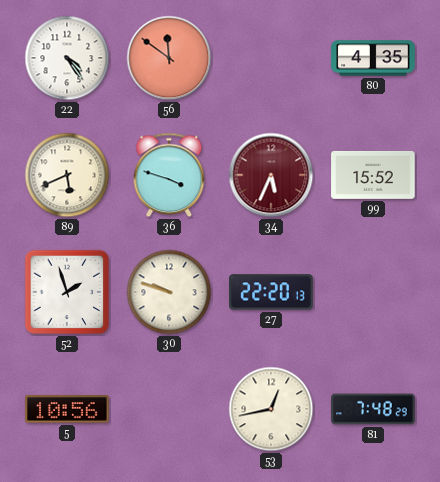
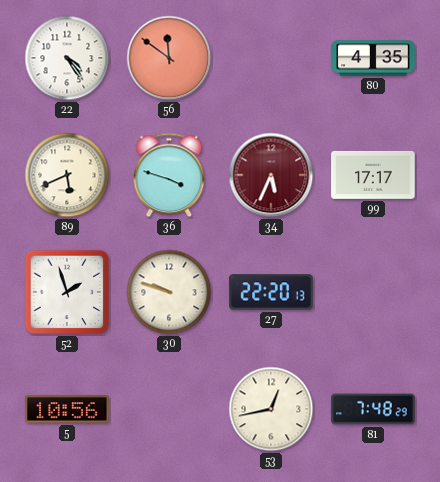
99: 15:52 -> 17:17
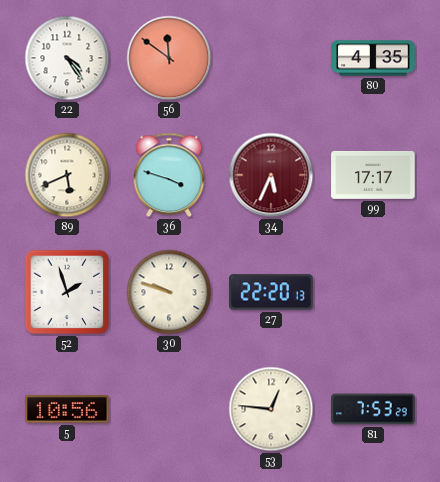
53: 12:43 -> 12:46
81: 7:48 -> 7:53
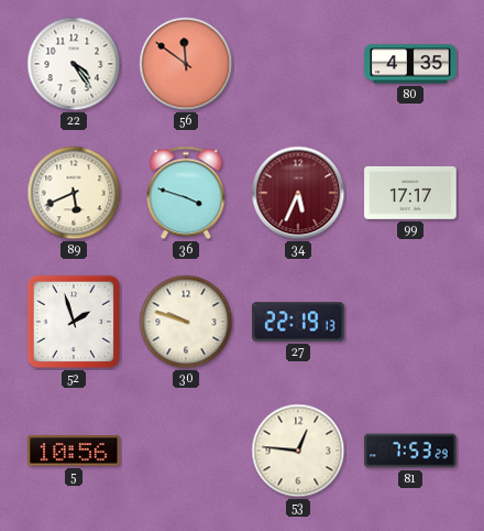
27: 22:20 -> 22:19
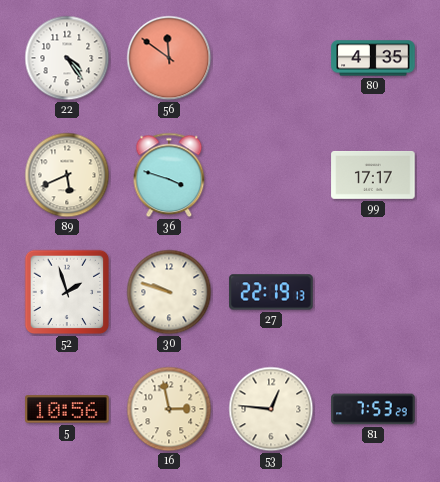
34: 5:34 -> none
16: none -> 2:58
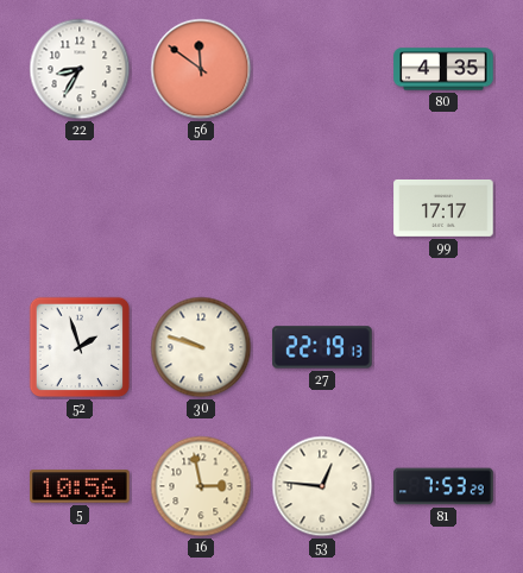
22: 4:24 -> 8:35
89: 5:41 -> none
36: 3:48 -> none
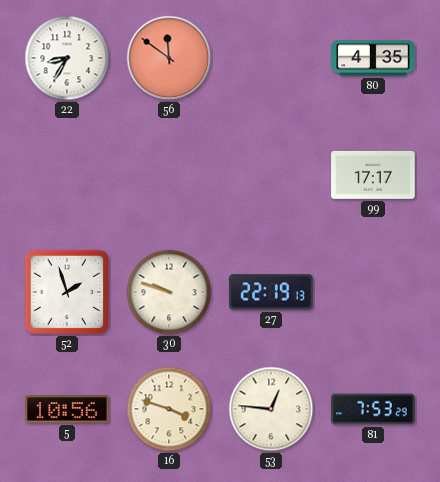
16: 2:58 -> 3:48
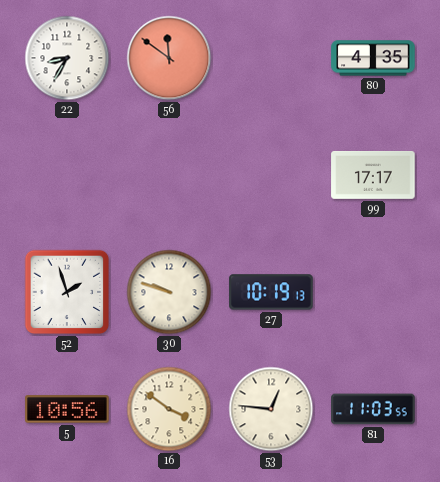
27: 22:19 -> 10:19
16: 3:48 -> 3:51
81: 7:53 -> 11:03
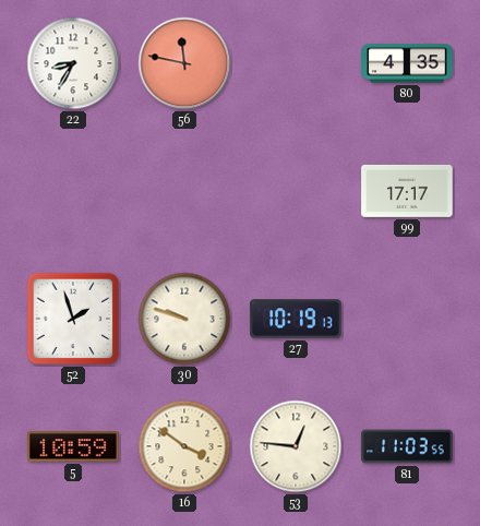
56: 11:51 -> 11:47
5: 10:56 -> 10:59
